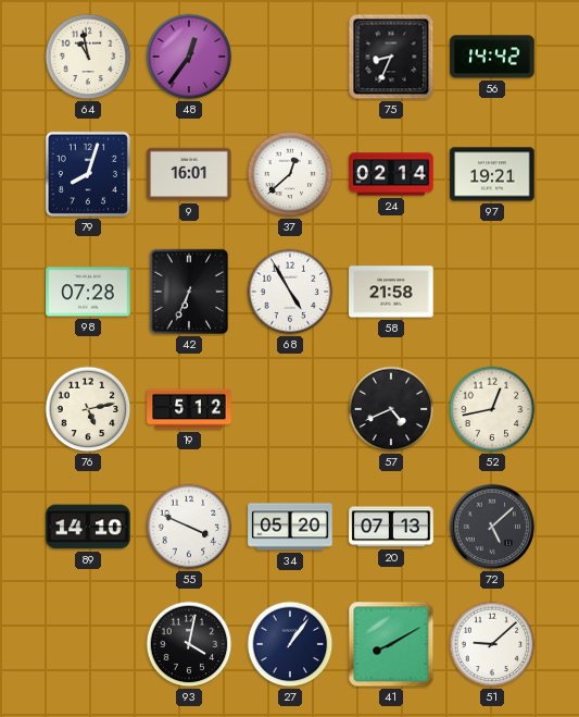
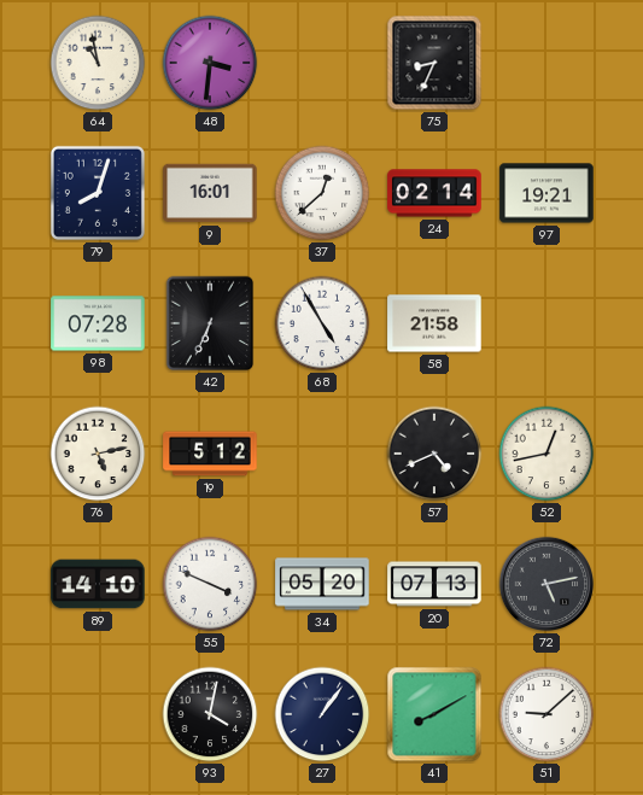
48: 12:36 -> 3:31
56: 14:42 -> none
72: 5:08 -> 5:13
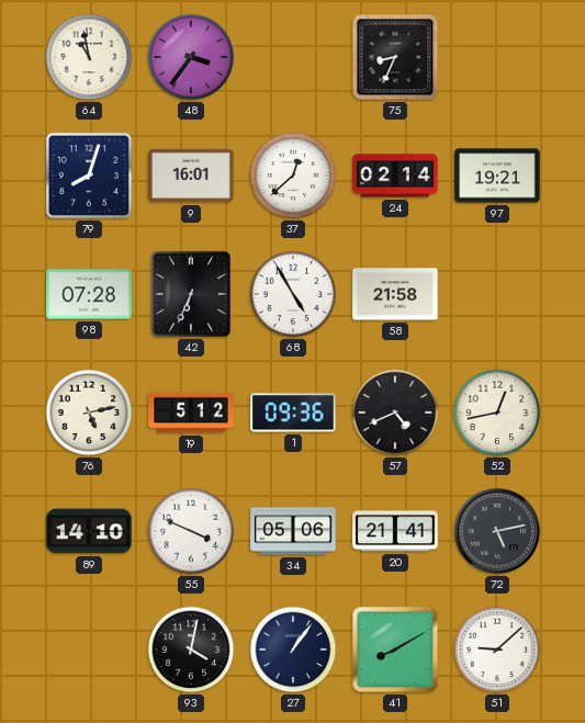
48: 3:31 -> 3:36
1: none -> 09:36
34: 05:20 -> 05:06
20: 07:13 -> 21:41
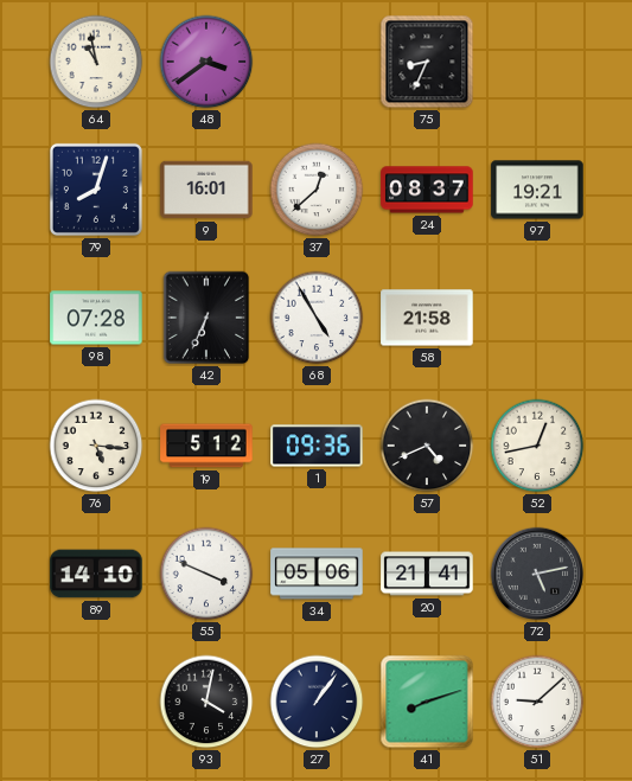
48: 3:36 -> 3:39
24: 02:14 -> 08:37
76: 5:13 -> 5:16
41: 8:10 -> 8:12
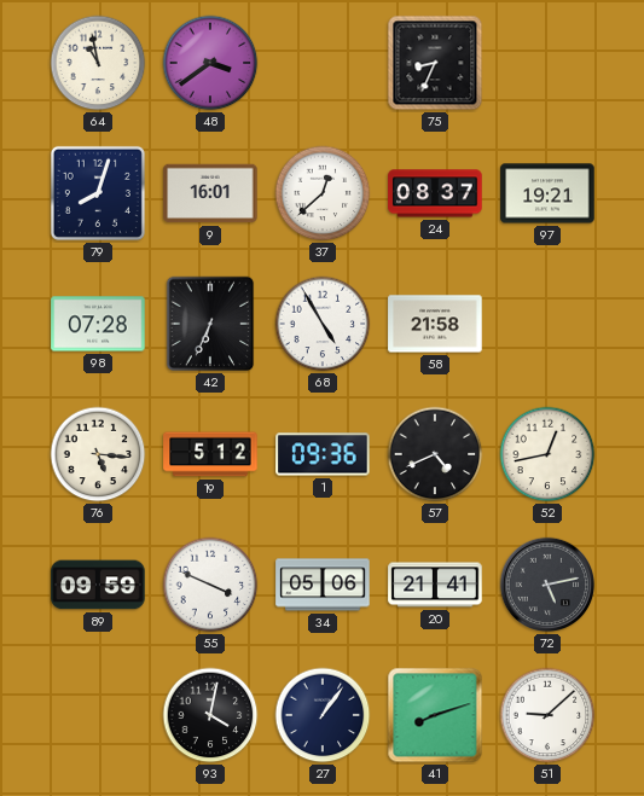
89: 14:10 -> 09:59
